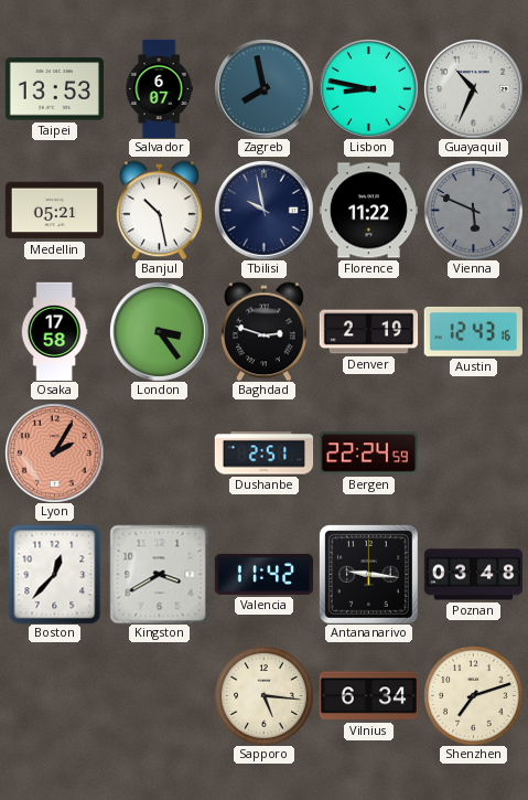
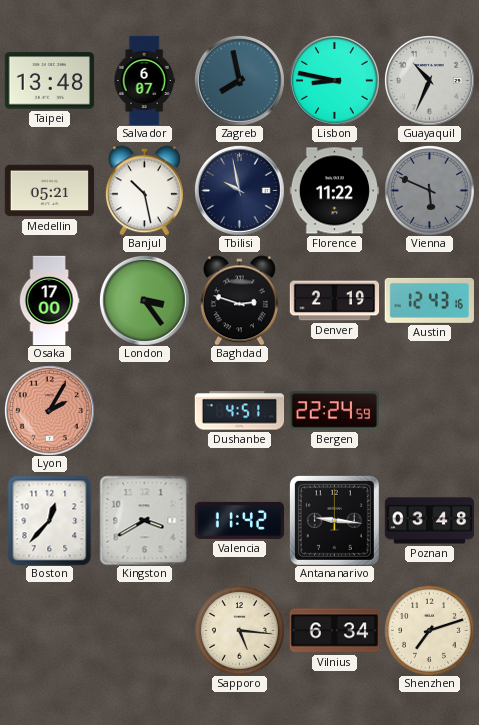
Taipei: 13:53 -> 13:48
Osaka: 17:58 -> 17:00
Dushanbe: 2:51 -> 4:51
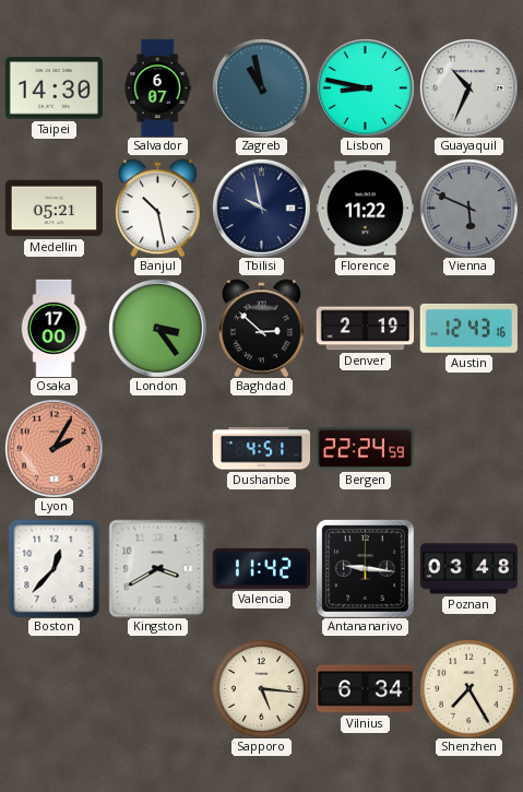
Taipei: 13:48 -> 14:30
Zagreb: 7:58 -> 10:58
Baghdad: 2:48 -> 2:52
Shenzhen: 7:12 -> 7:25
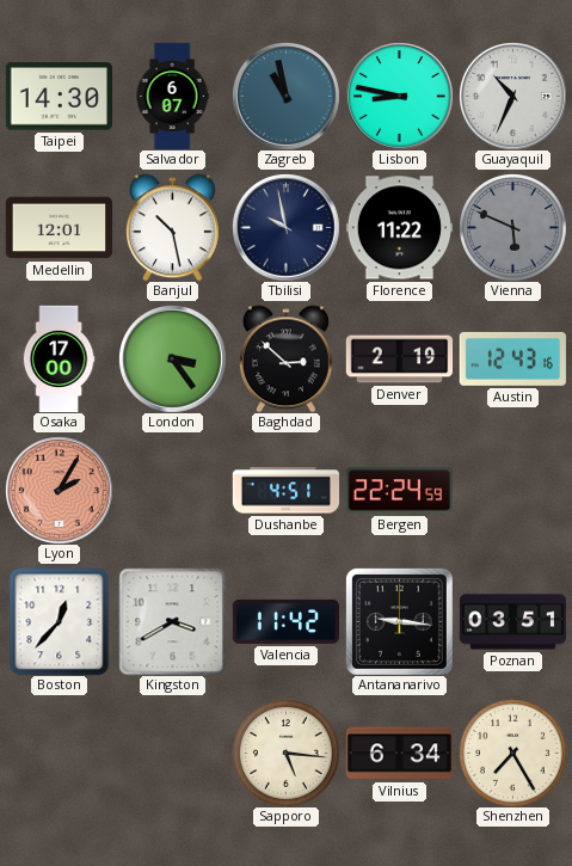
Medellin: 05:21 -> 12:01
Poznan: 03:48 -> 03:51
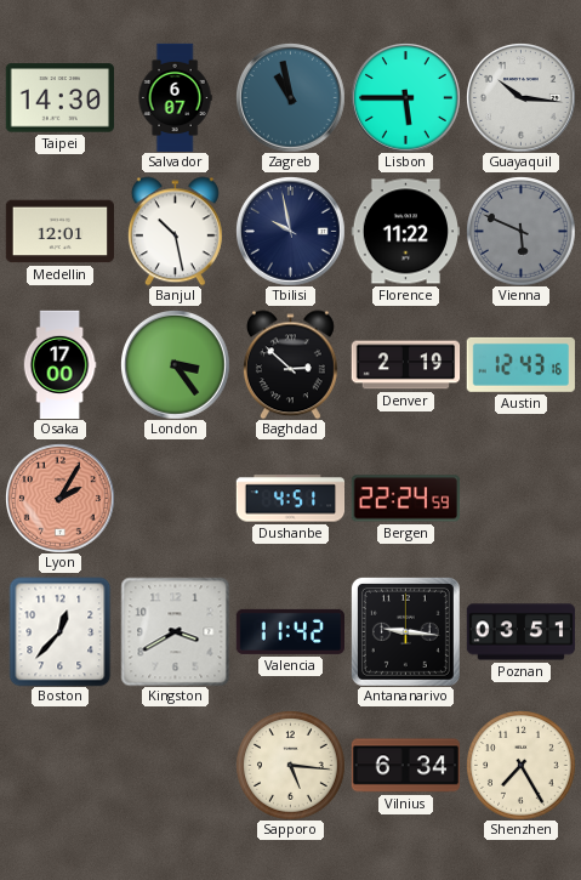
Lisbon: 8:47 -> 5:45
Guayaquil: 10:34 -> 10:16
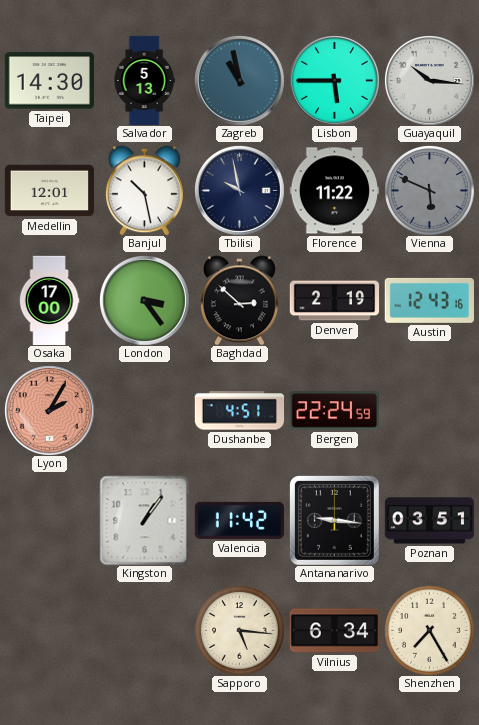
Salvador: 6:07 -> 5:13
Boston: 12:37 -> none
Kingston: 3:40 -> 1:06
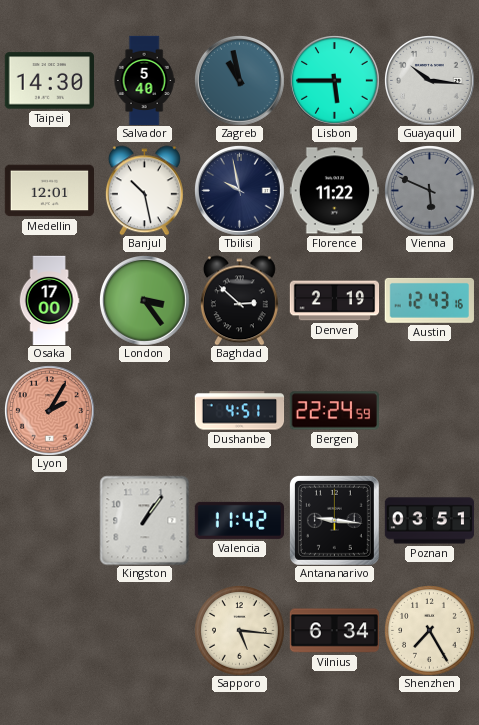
Salvador: 5:13 -> 5:40
